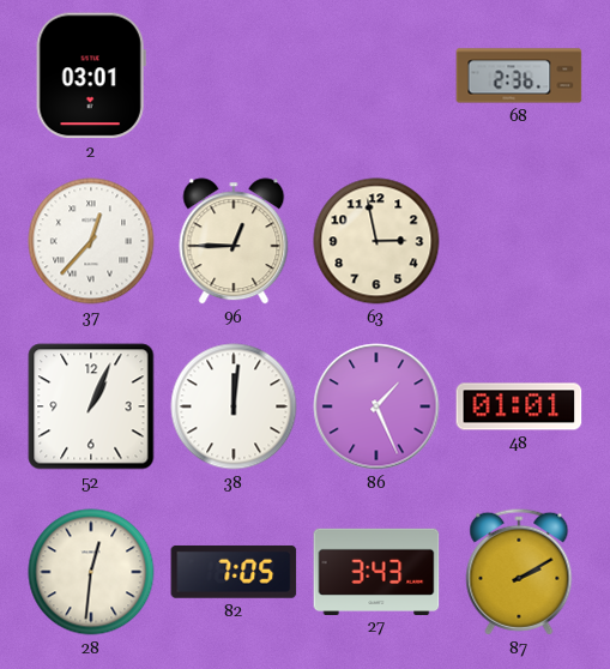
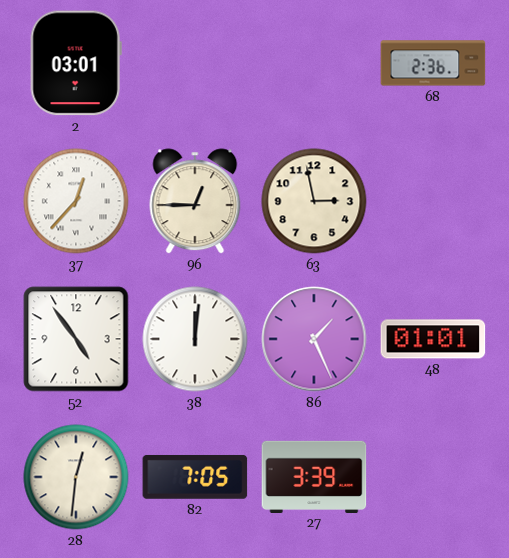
52: 1:04 -> 4:54
27: 3:43 -> 3:39
87: 2:10 -> none
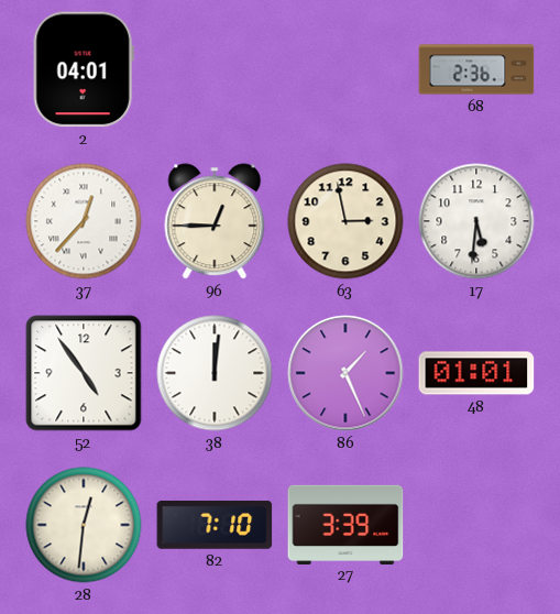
2: 03:01 -> 04:01
17: none -> 5:31
82: 7:05 -> 7:10
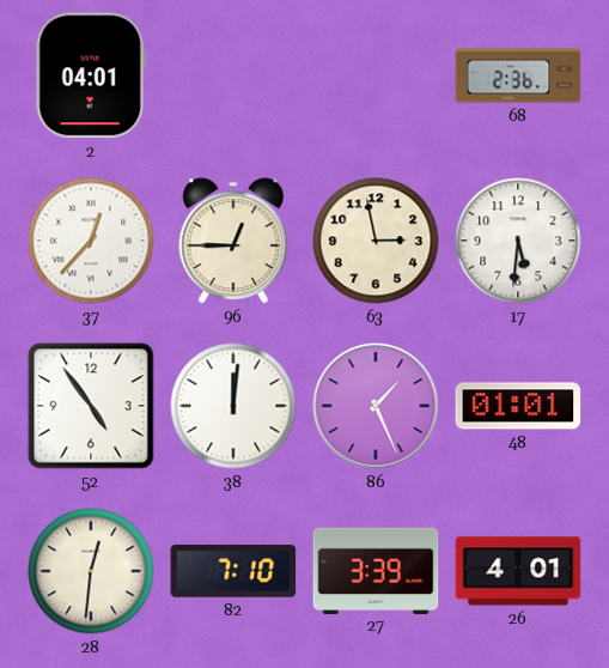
26: none -> 4:01
